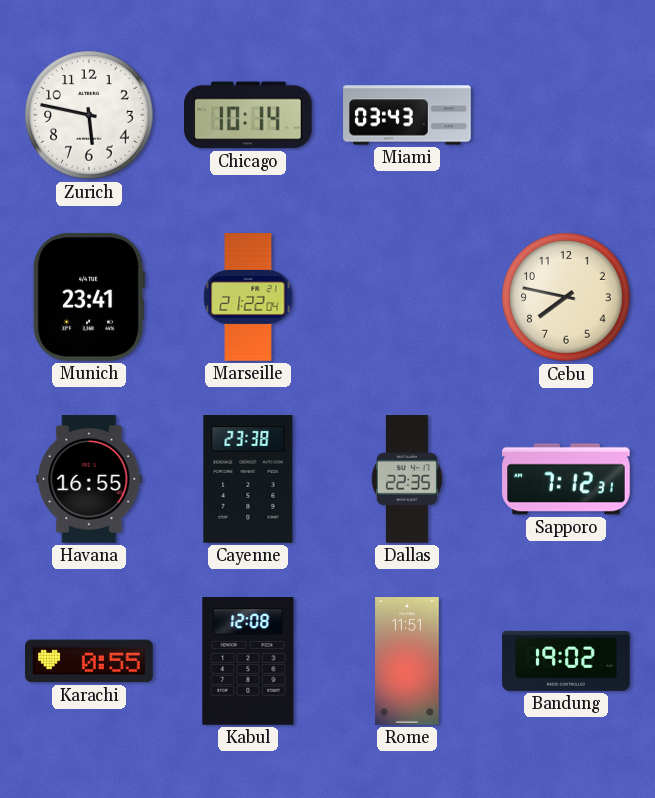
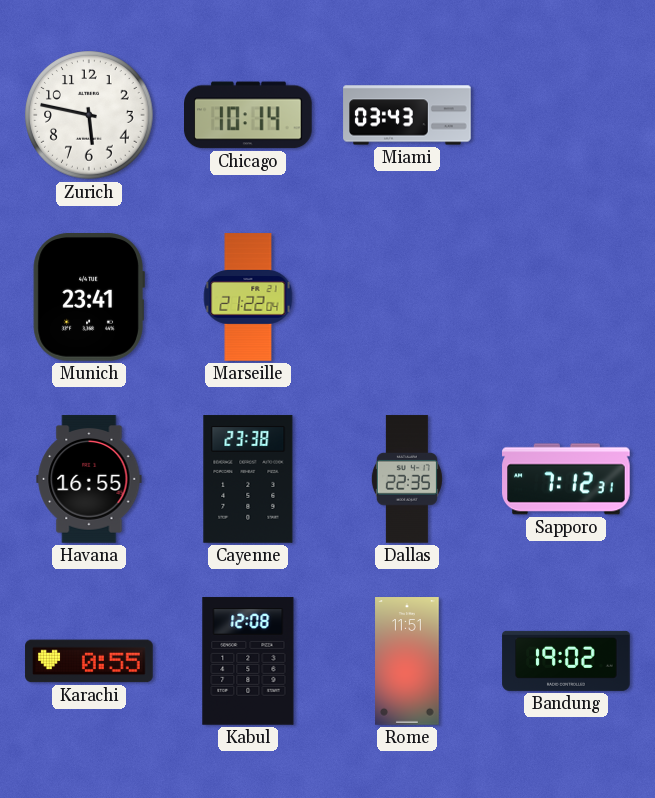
Cebu: 7:47 -> none
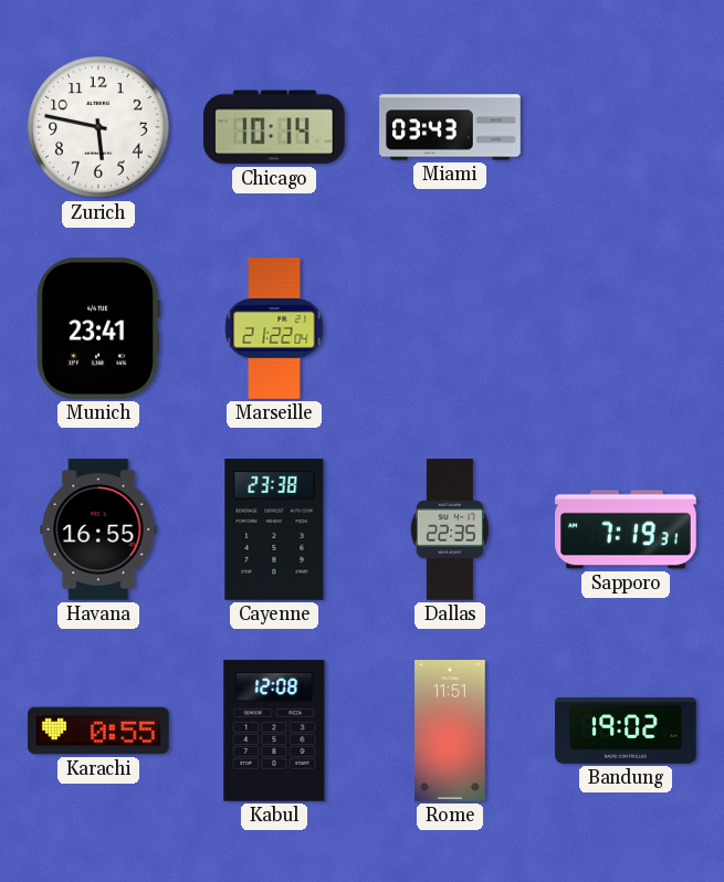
Sapporo: 7:12 -> 7:19
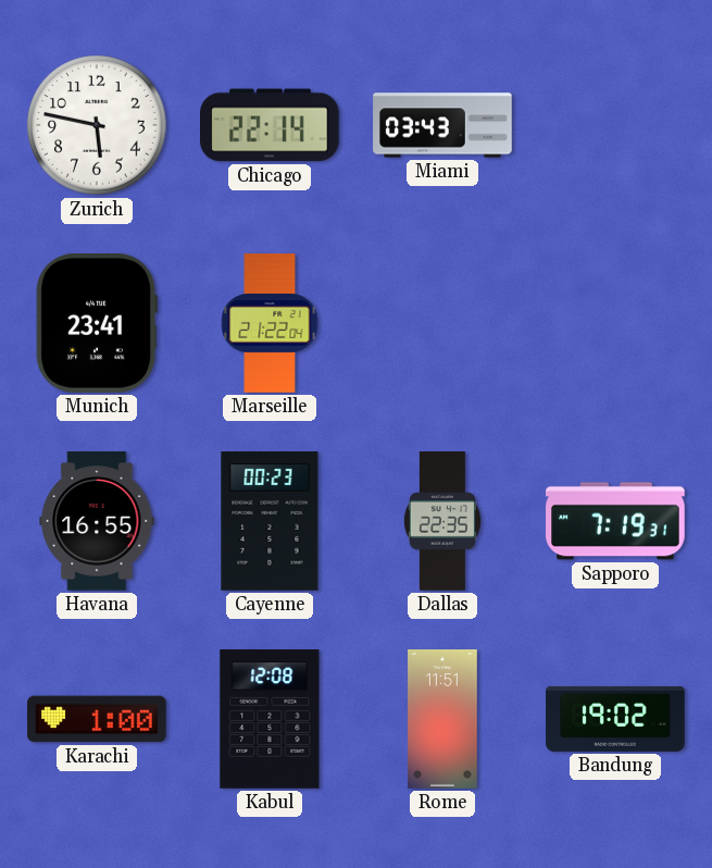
Chicago: 10:14 -> 22:14
Cayenne: 23:38 -> 00:23
Karachi: 0:55 -> 1:00
